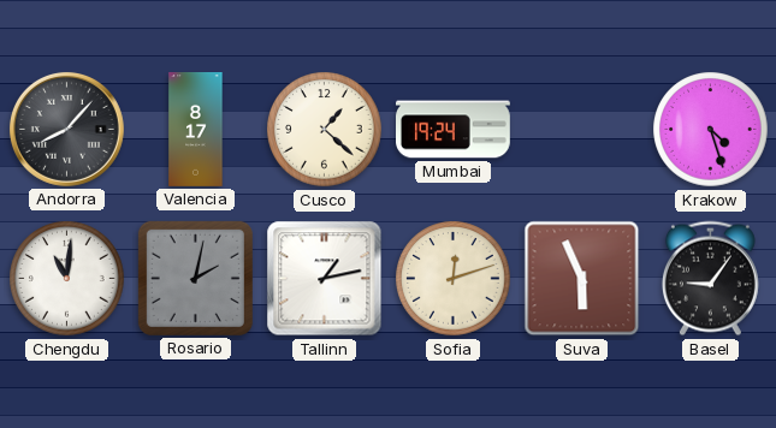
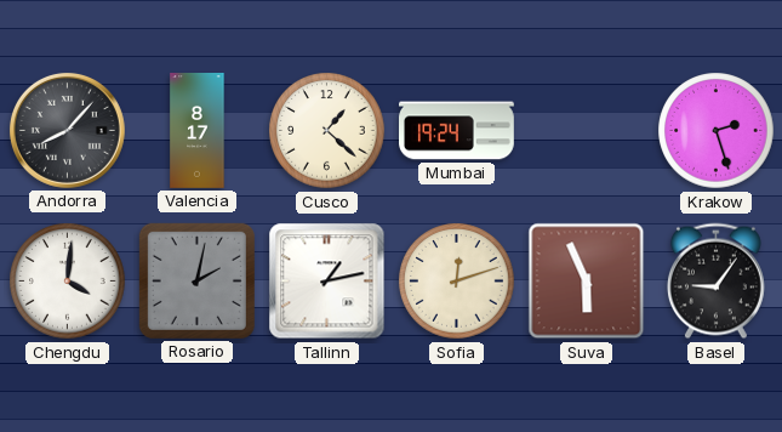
Krakow: 4:27 -> 2:27
Chengdu: 11:01 -> 4:01
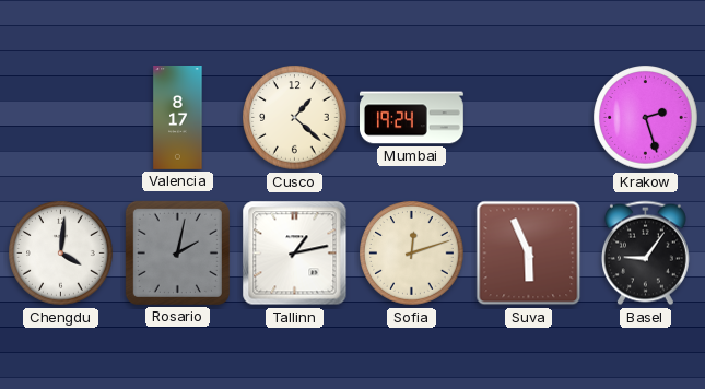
Andorra: 8:07 -> none
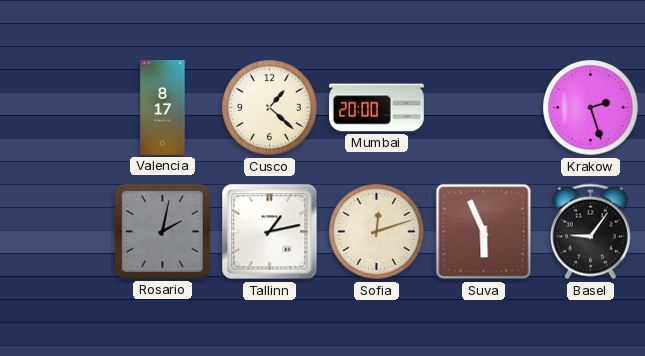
Mumbai: 19:24 -> 20:00
Chengdu: 4:01 -> none
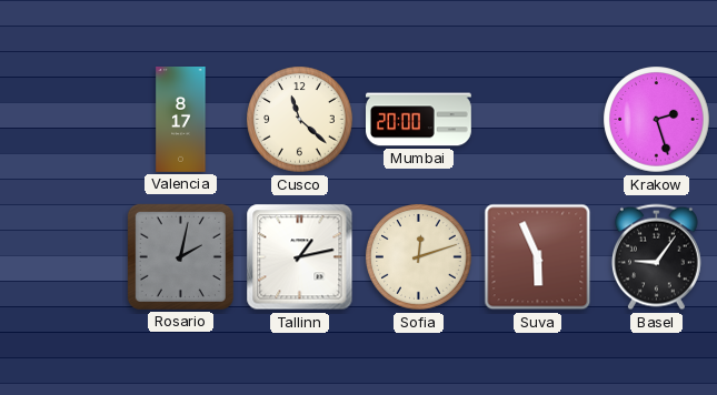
Cusco: 1:22 -> 11:22
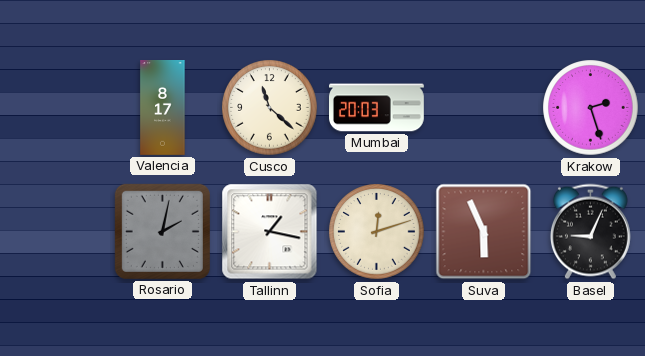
Mumbai: 20:00 -> 20:03
Tallinn: 1:13 -> 1:17
Basel: 9:06 -> 9:04
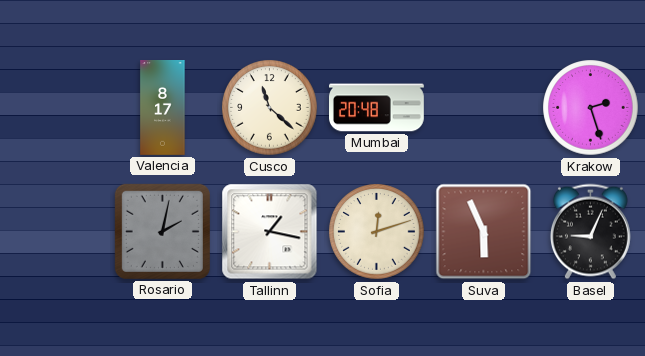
Mumbai: 20:03 -> 20:48
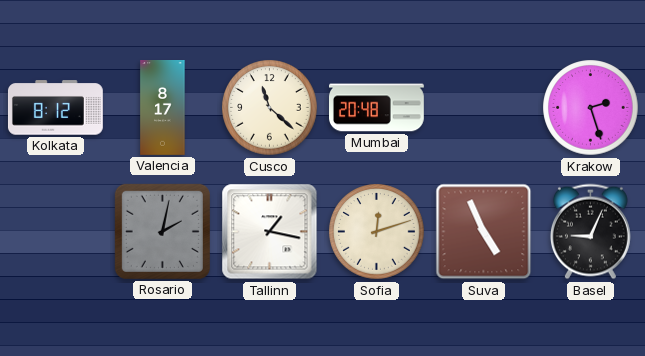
Kolkata: none -> 8:12
Suva: 5:56 -> 4:56
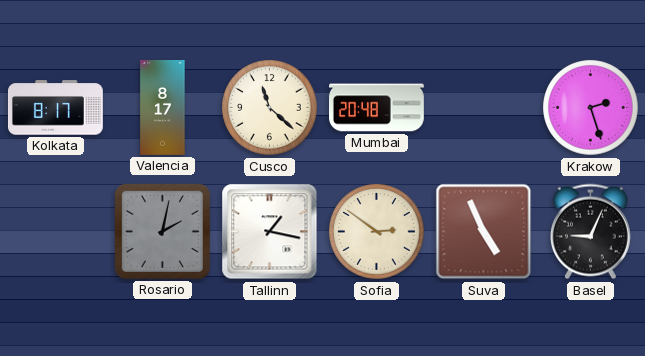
Kolkata: 8:12 -> 8:17
Sofia: 12:12 -> 2:51
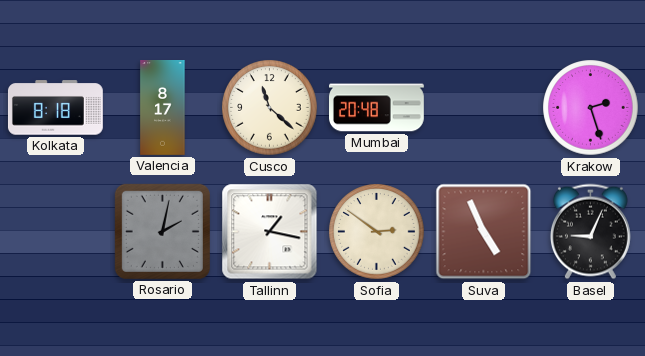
Kolkata: 8:17 -> 8:18
